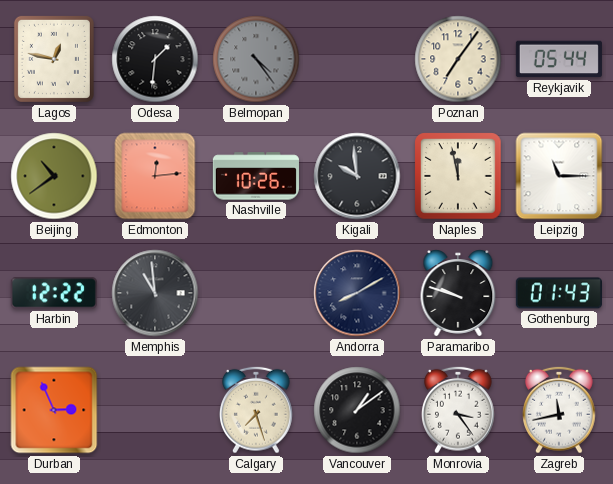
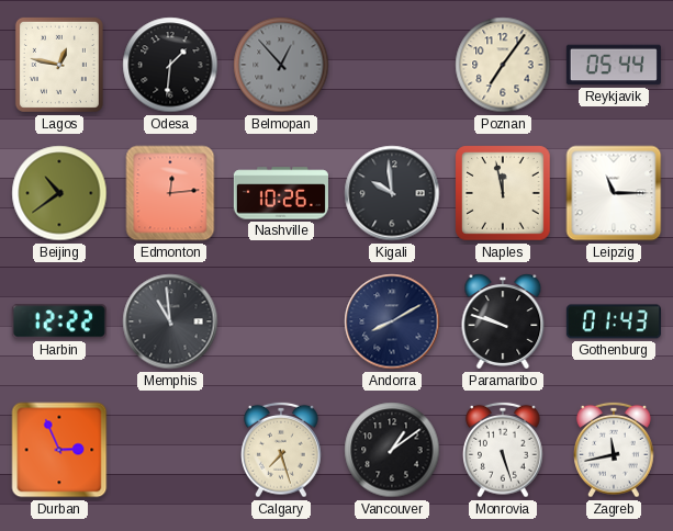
Belmopan: 4:24 -> 12:53
Monrovia: 3:24 -> 5:27
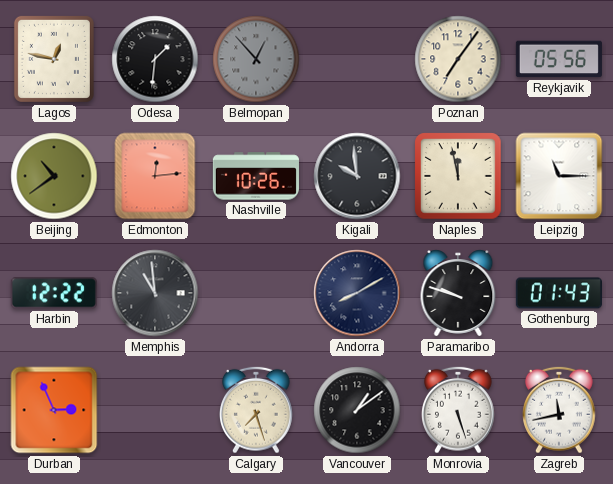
Reykjavik: 05:44 -> 05:56
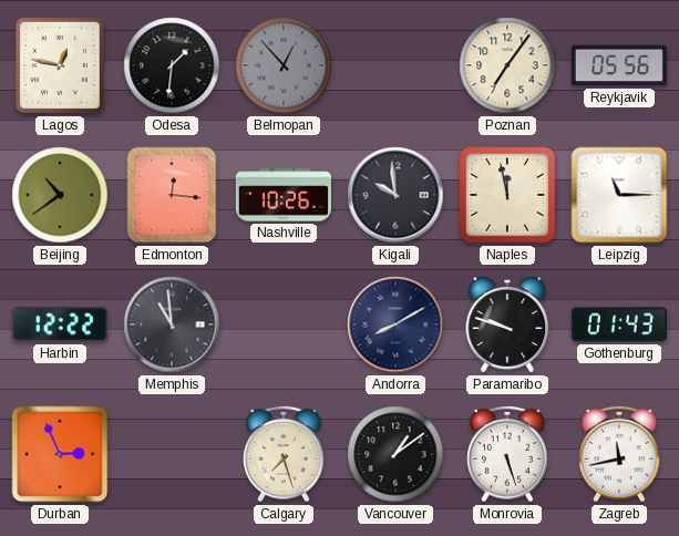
Edmonton: 12:14 -> 12:16
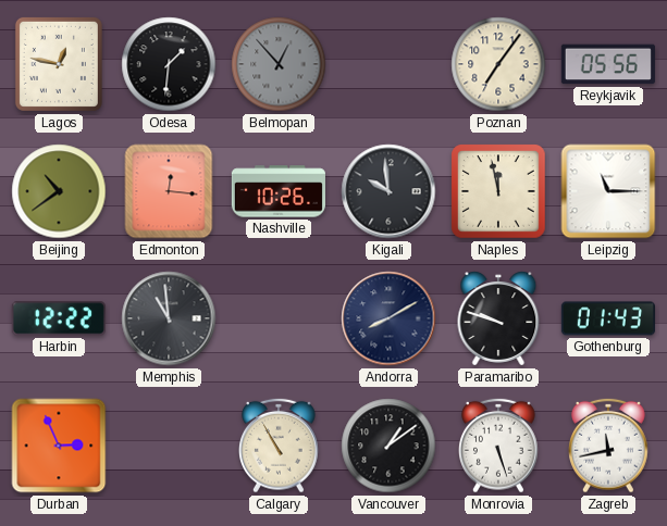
Calgary: 7:27 -> 10:55
